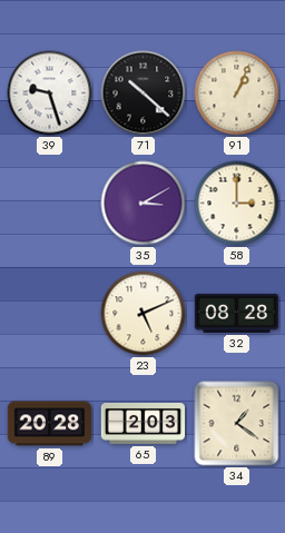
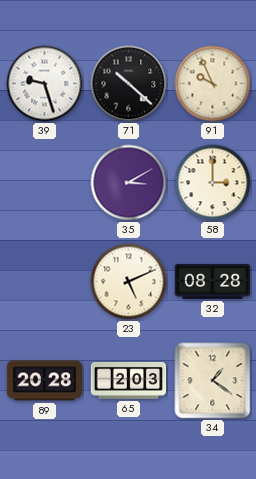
91: 1:04 -> 9:56
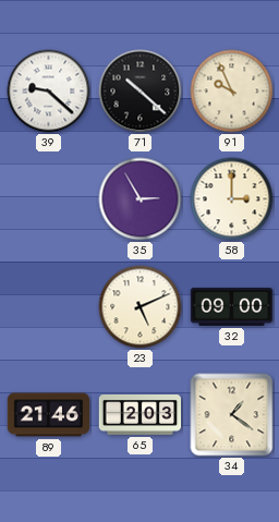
39: 9:27 -> 9:22
35: 3:10 -> 2:55
32: 08:28 -> 09:00
89: 20:28 -> 21:46
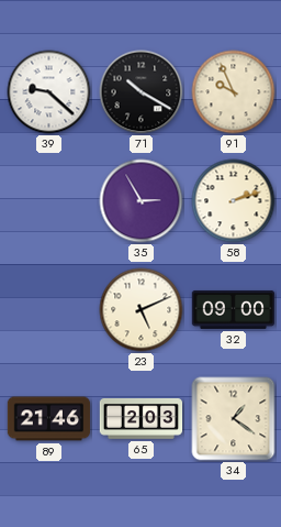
71: 10:22 -> 10:20
58: 3:00 -> 2:12
